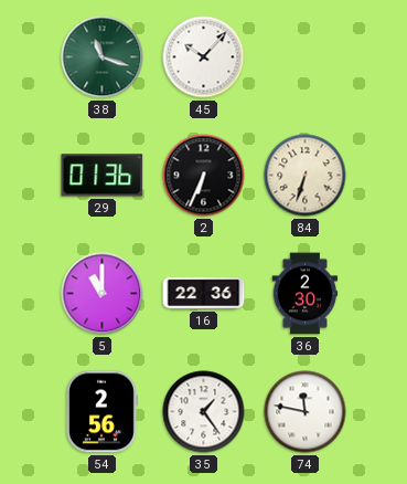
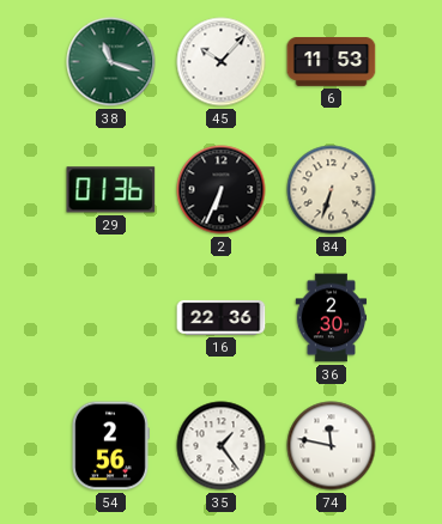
6: none -> 11:53
5: 11:00 -> none
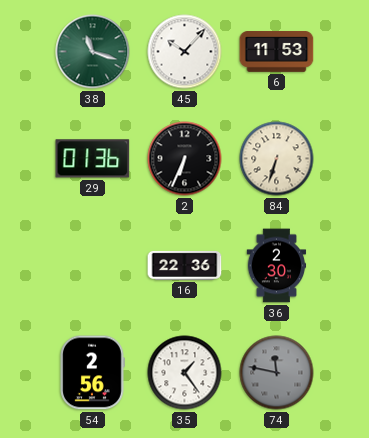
74 dial: white -> grey
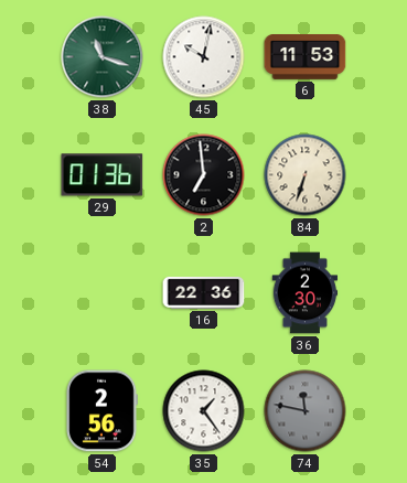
45: 10:07 -> 10:02
2: 6:34 -> 6:59
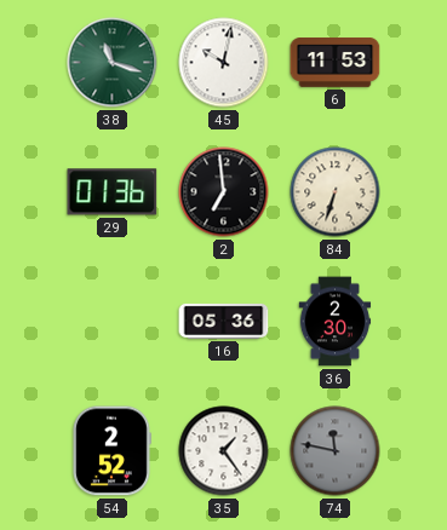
16: 22:36 -> 05:36
54: 2:56 -> 2:52
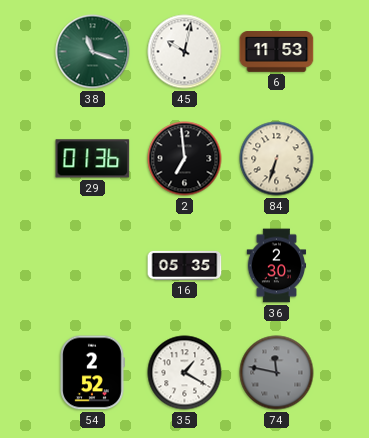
16: 05:36 -> 05:35
35: 1:24 -> 1:20
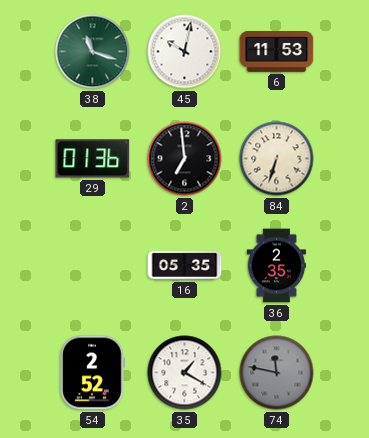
36: 2:30 -> 2:35
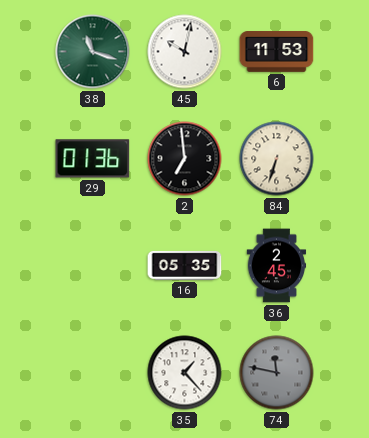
36: 2:35 -> 2:45
54: 2:52 -> none
35: 1:20 -> 1:23
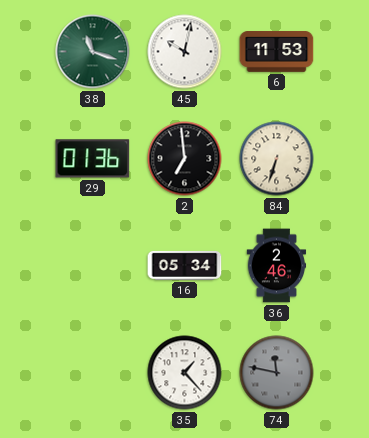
16: 05:35 -> 05:34
36: 2:45 -> 2:46
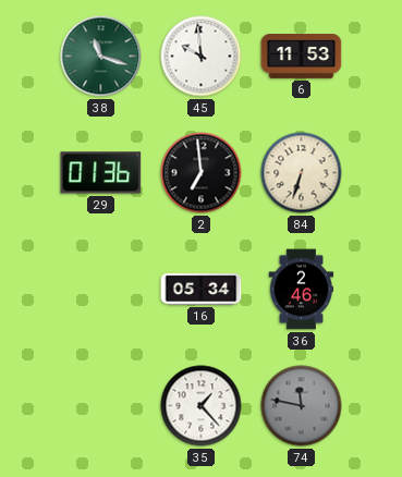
45: 10:02 -> 9:59
